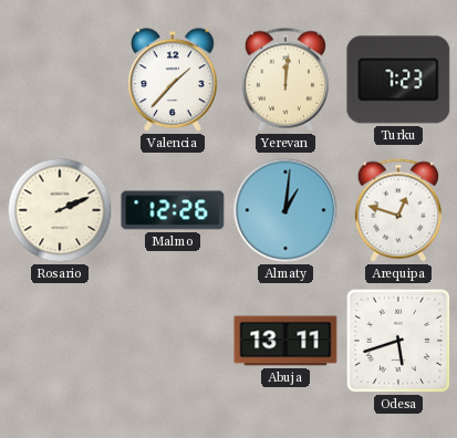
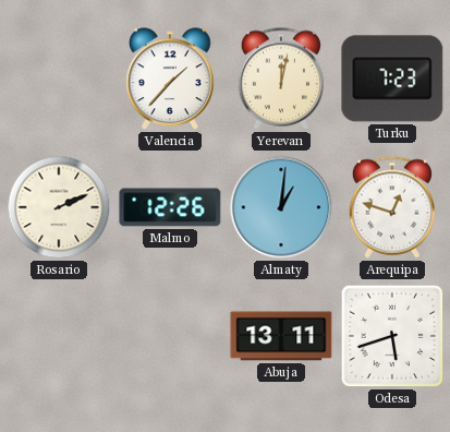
Yerevan: 12:01 -> 12:02
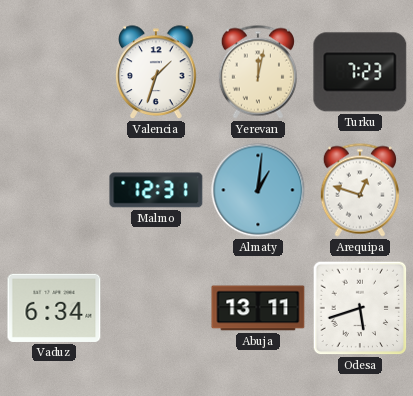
Valencia: 1:37 -> 1:33
Rosario: 2:11 -> none
Malmo: 12:26 -> 12:31
Vaduz: none -> 6:34
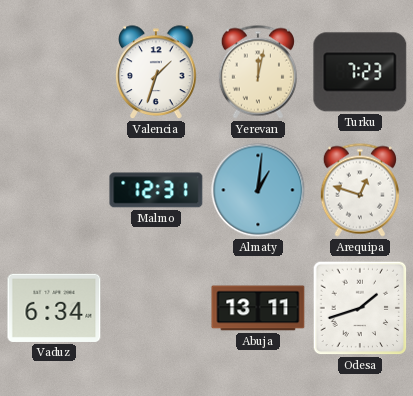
Odesa: 5:42 -> 1:42
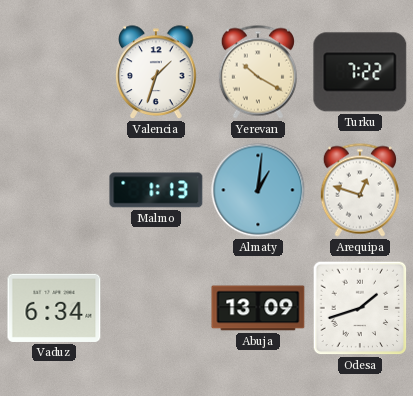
Yerevan: 12:02 -> 10:20
Turku: 7:23 -> 7:22
Malmo: 12:31 -> 1:13
Abuja: 13:11 -> 13:09
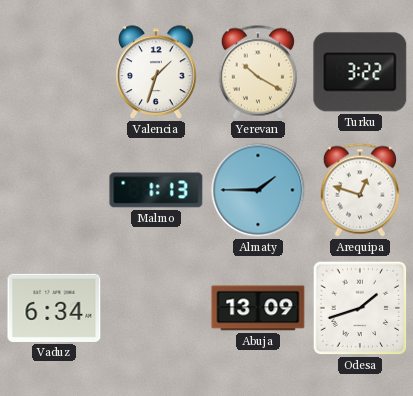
Turku: 7:22 -> 3:22
Almaty: 1:01 -> 1:45
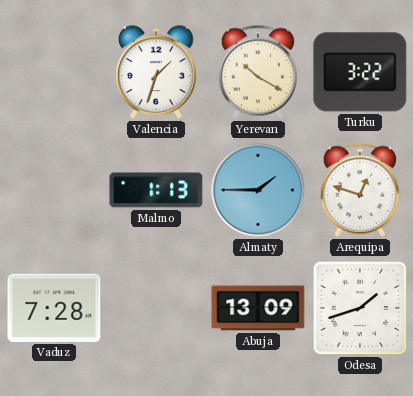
Vaduz: 6:34 -> 7:28
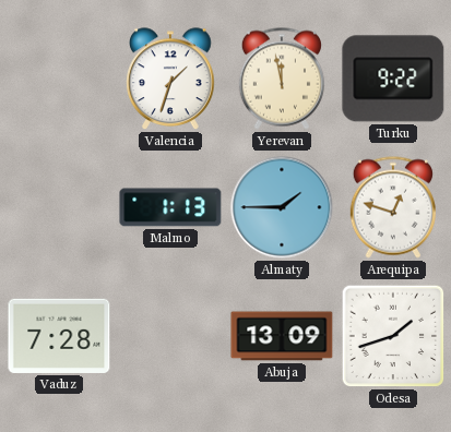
Yerevan: 10:20 -> 11:58
Turku: 3:22 -> 9:22
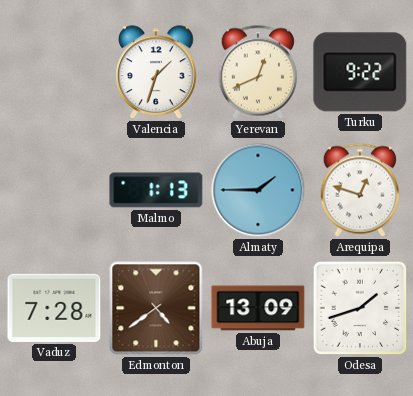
Yerevan: 11:58 -> 12:41
Edmonton: none -> 4:39
